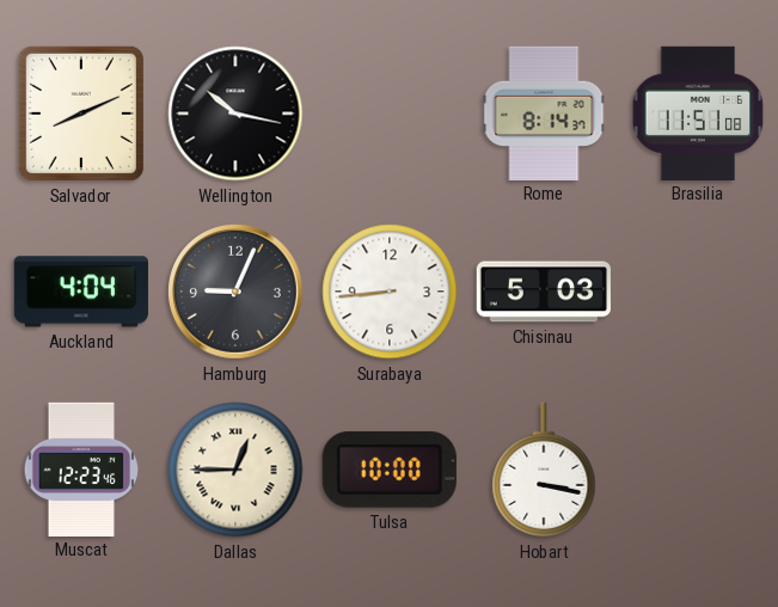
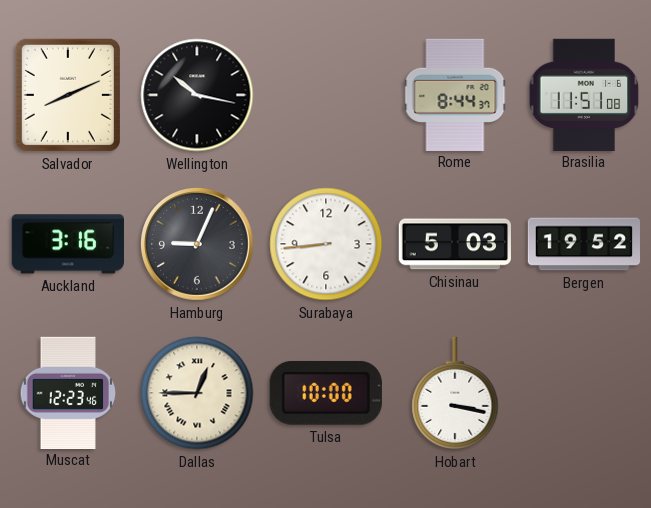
Rome: 8:14 -> 8:44
Auckland: 4:04 -> 3:16
Bergen: none -> 19:52
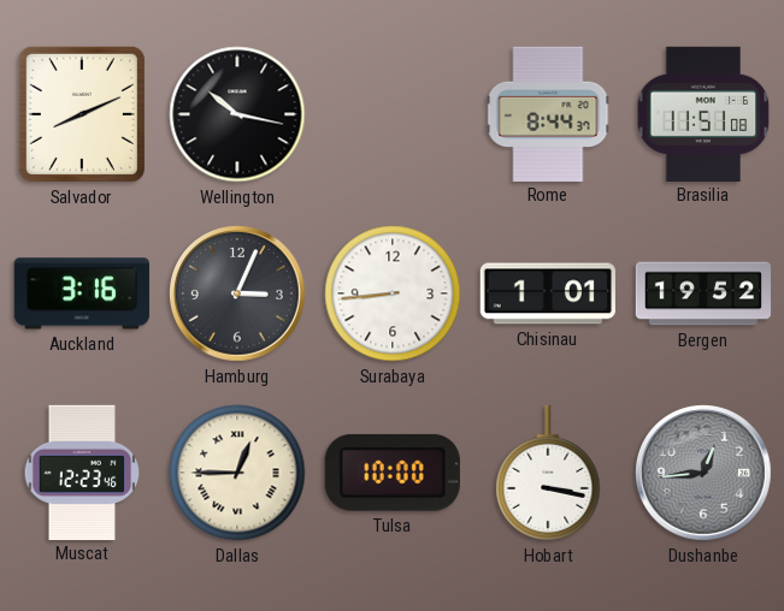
Hamburg: 9:04 -> 3:04
Chisinau: 5:03 -> 1:01
Dushanbe: none -> 12:44
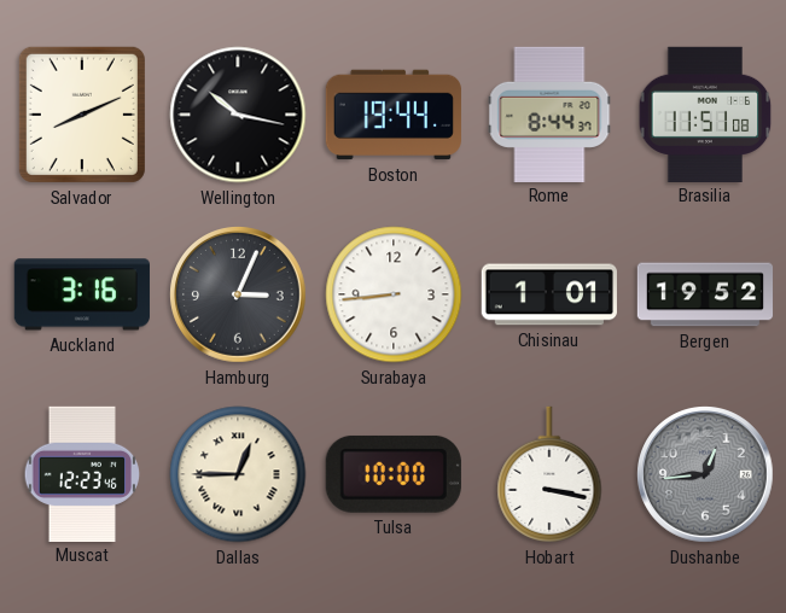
Boston: none -> 19:44
